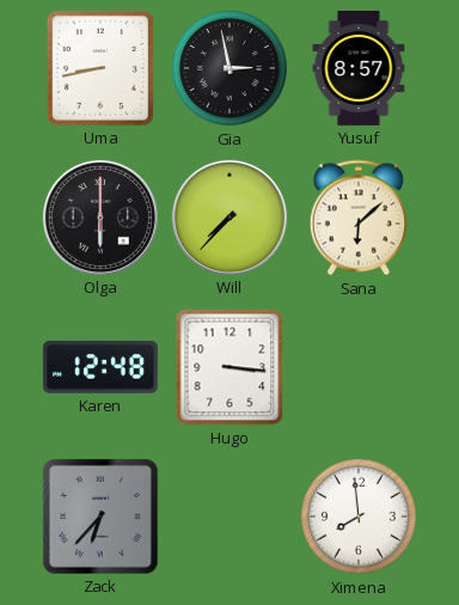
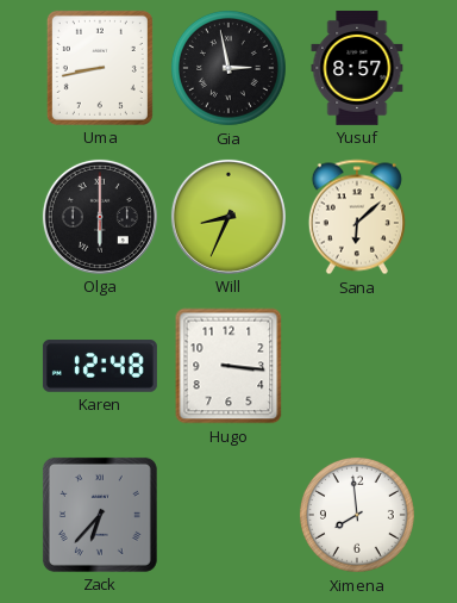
Will: 7:37 -> 8:34
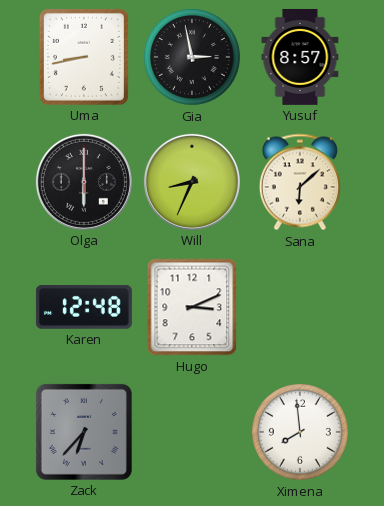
Hugo: 3:16 -> 3:11
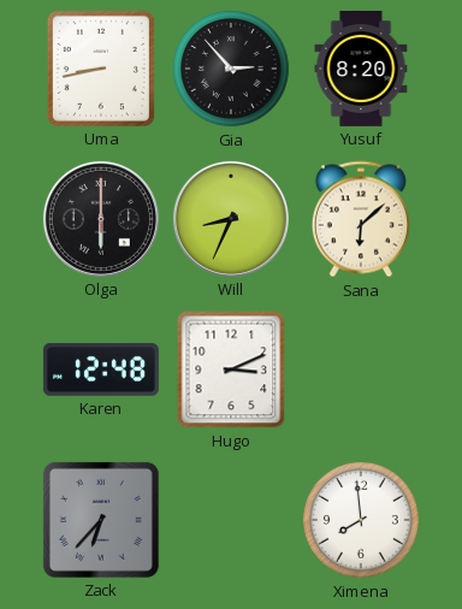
Gia: 2:58 -> 2:53
Yusuf: 8:57 -> 8:20
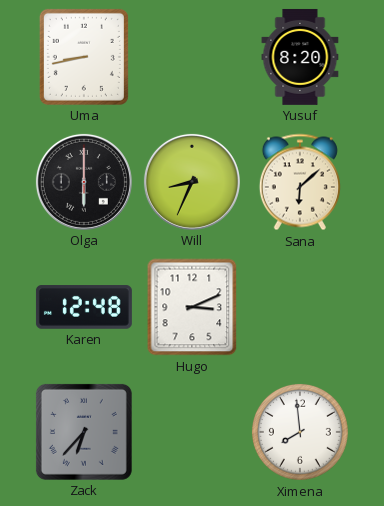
Gia: 2:53 -> none
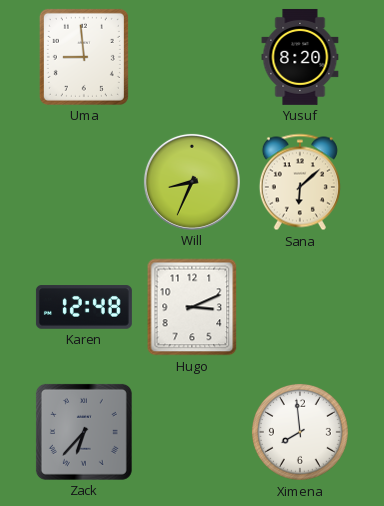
Uma: 8:43 -> 8:59
Olga: 6:00 -> none
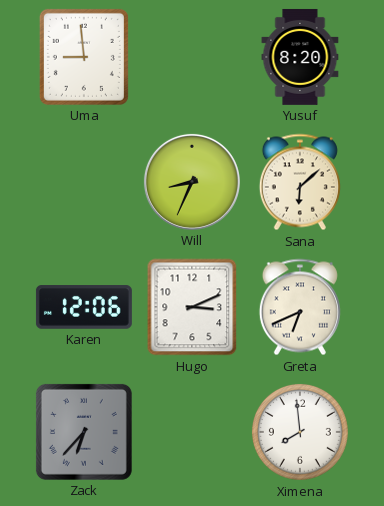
Karen: 12:48 -> 12:06
Greta: none -> 6:41
